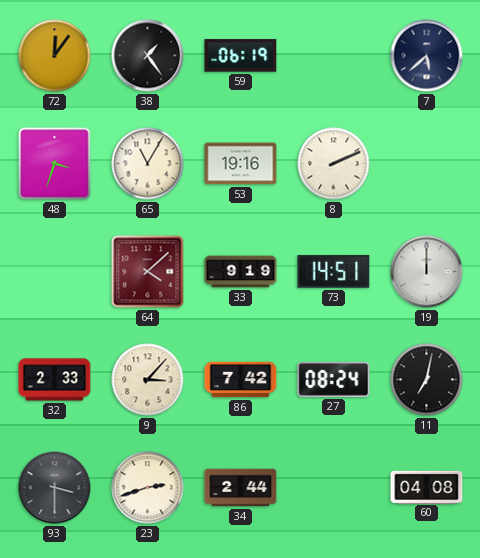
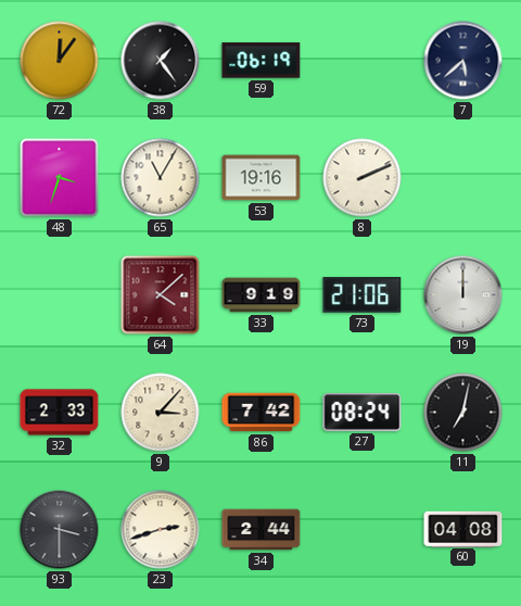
73: 14:51 -> 21:06
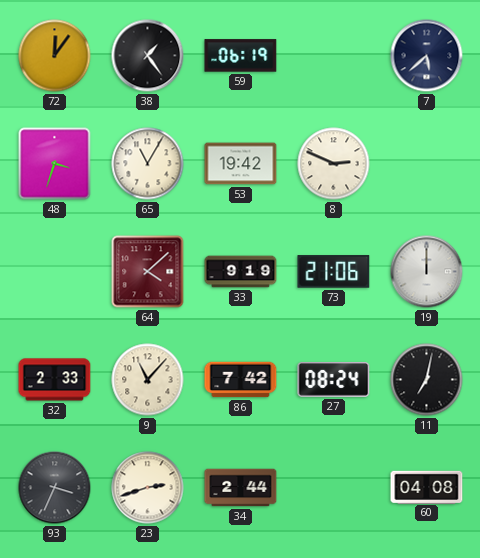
53: 19:16 -> 19:42
8: 2:11 -> 2:49
9: 3:07 -> 11:07
93: 3:30 -> 3:34
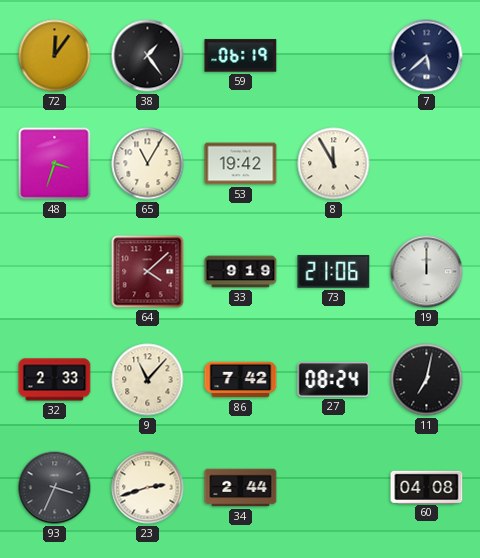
8: 2:49 -> 11:55
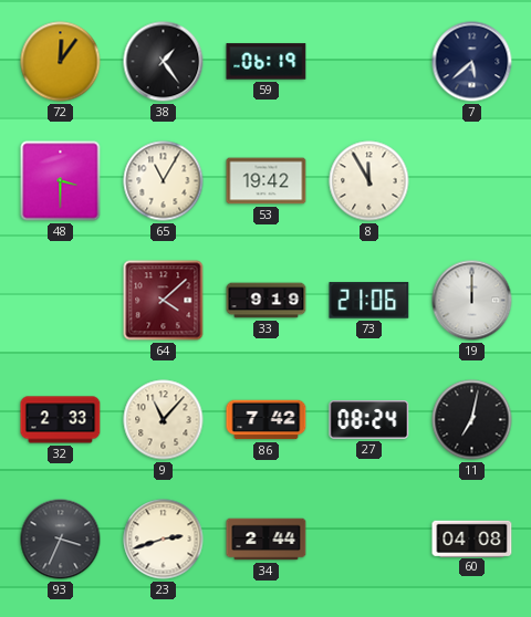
48: 3:33 -> 3:30
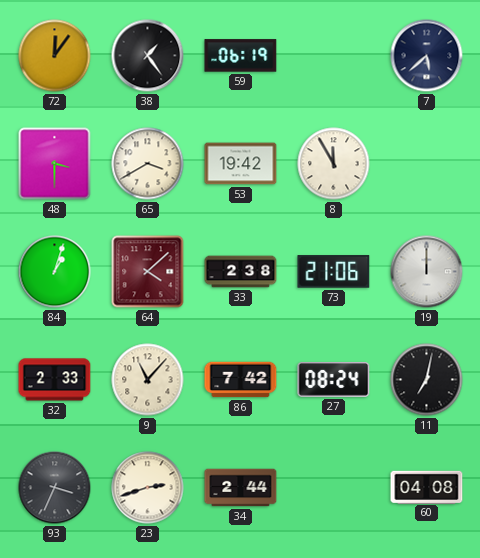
65: 11:05 -> 3:40
84: none -> 1:03
33: 9:19 -> 2:38
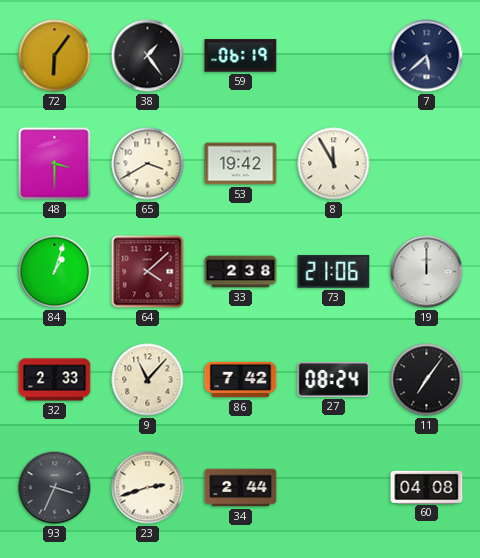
72: 12:06 -> 6:06
11: 7:02 -> 7:06
